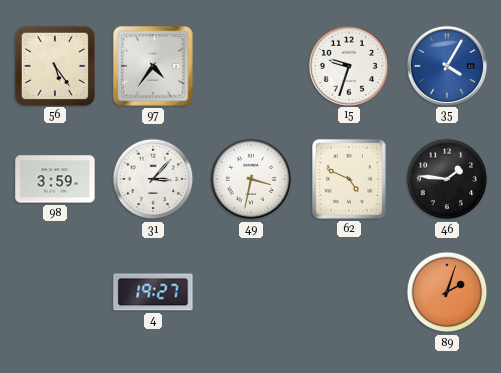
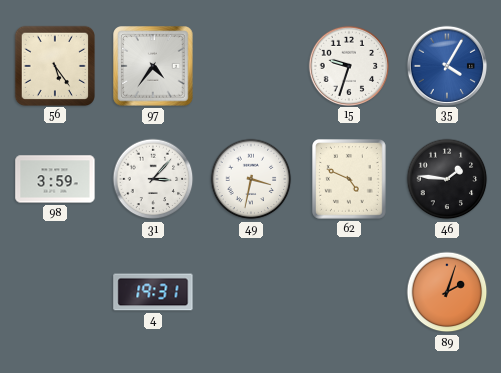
4: 19:27 -> 19:31
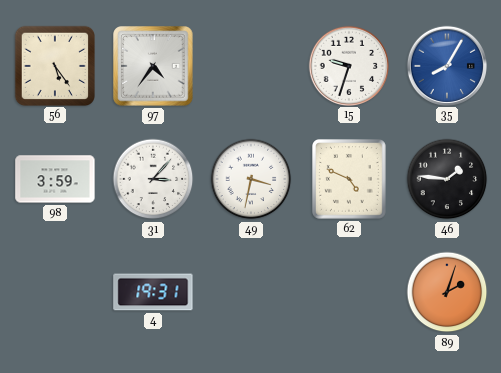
35: 4:05 -> 8:05
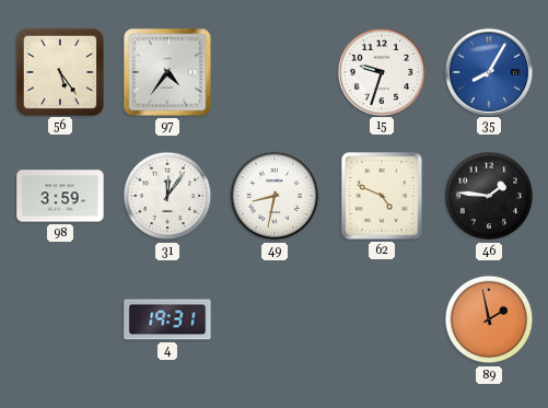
31: 3:07 -> 12:06
49: 3:32 -> 8:32
89: 2:03 -> 1:58
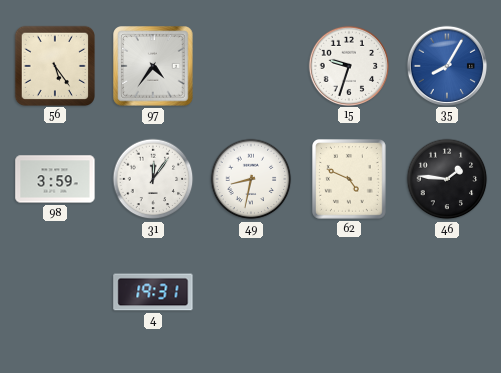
89: 1:58 -> none
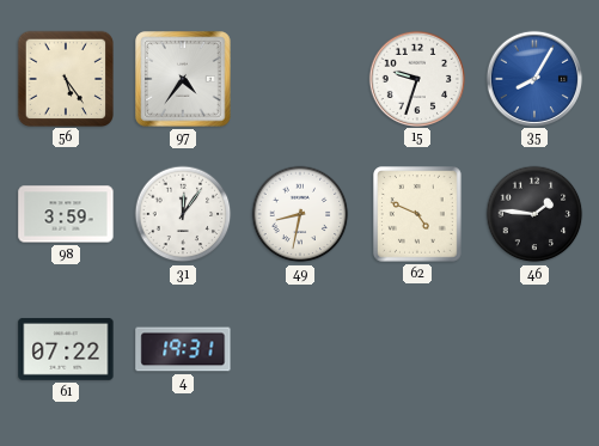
61: none -> 07:22
